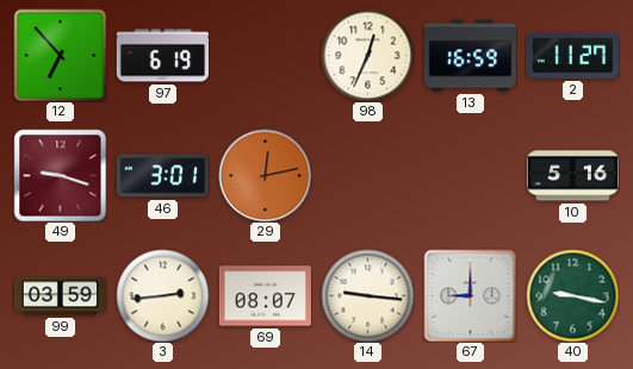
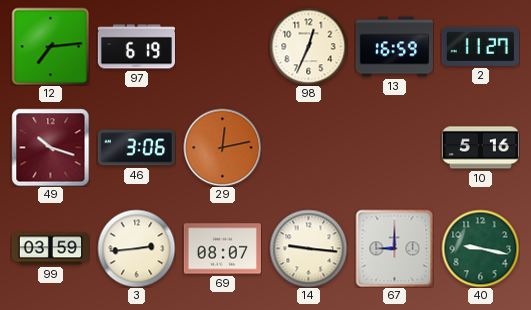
12: 6:53 -> 7:14
49: 9:18 -> 10:18
46: 3:01 -> 3:06
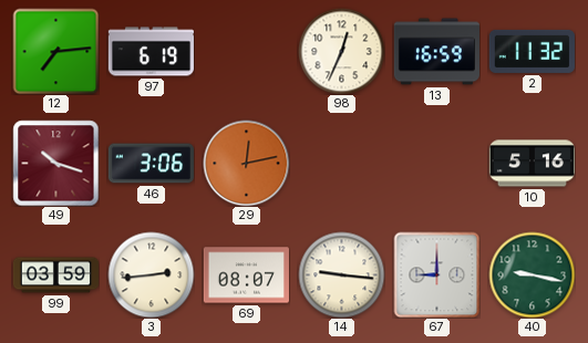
2: 11:27 -> 11:32
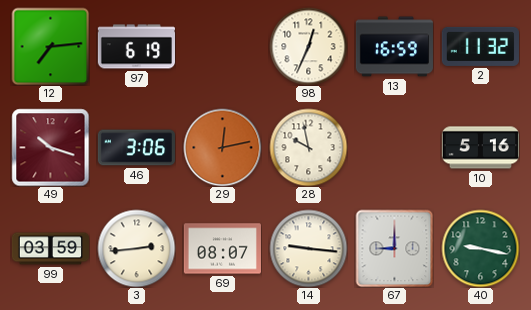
28: none -> 9:58
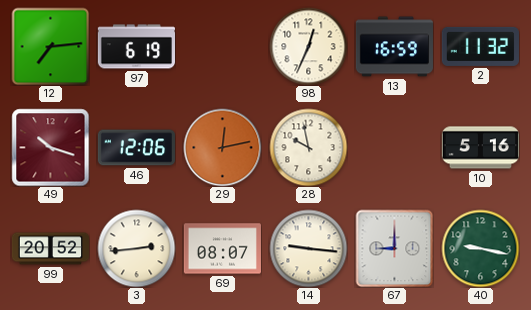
46: 3:06 -> 12:06
99: 03:59 -> 20:52
